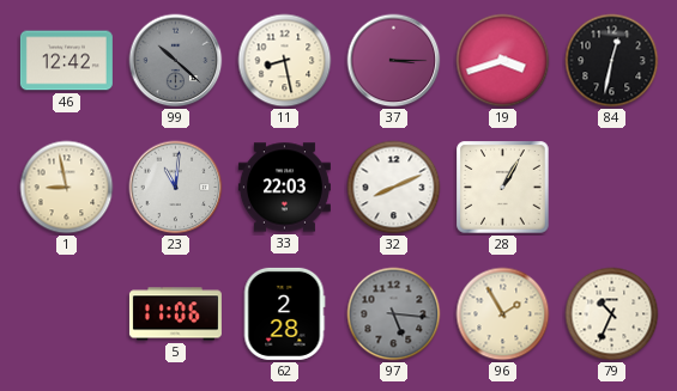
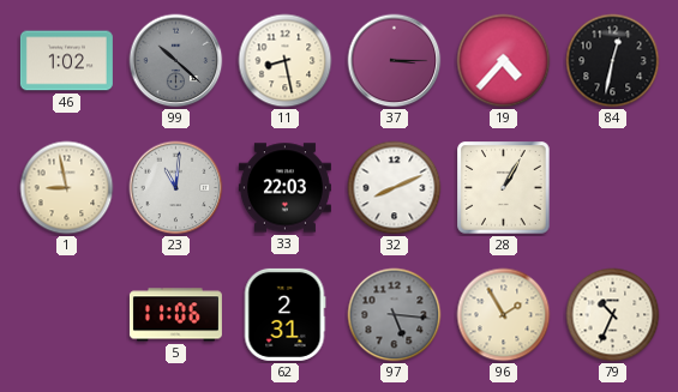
46: 12:42 -> 1:02
19: 3:42 -> 4:37
62: 2:28 -> 2:31
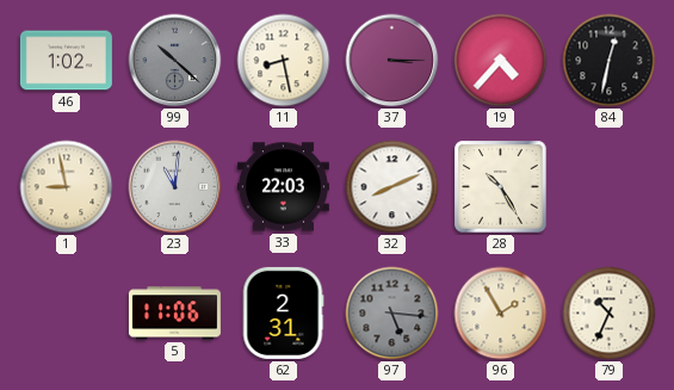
28: 1:05 -> 10:25
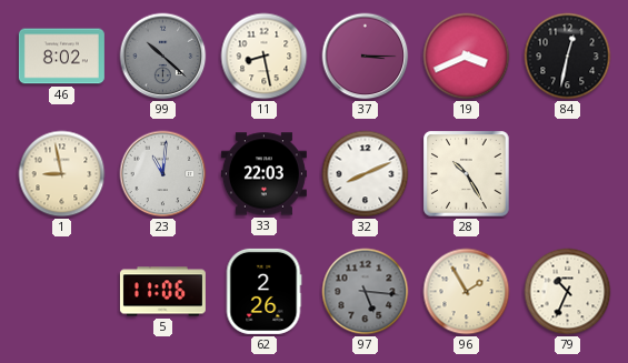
46: 1:02 -> 8:02
19: 4:37 -> 3:41
62: 2:31 -> 2:26
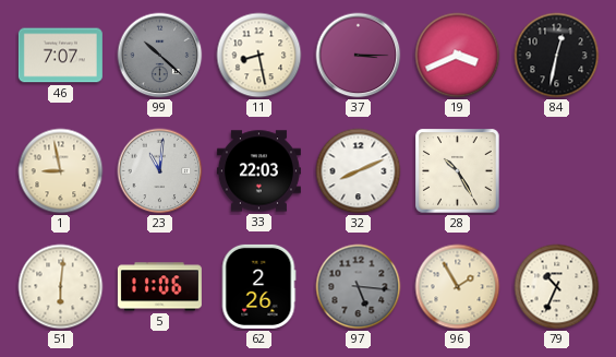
46: 8:02 -> 7:07
51: none -> 6:01
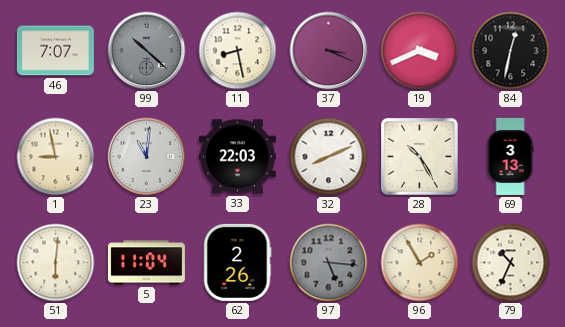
37: 3:15 -> 3:19
69: none -> 3:13
5: 11:06 -> 11:04
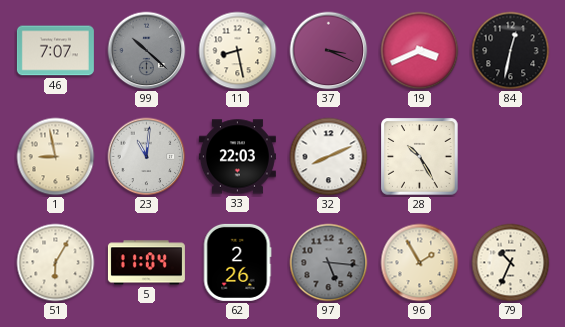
69: 3:13 -> none
51: 6:01 -> 6:05
